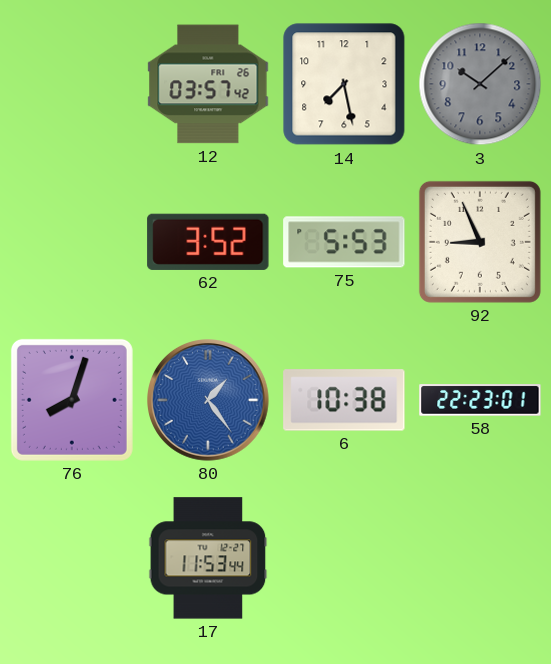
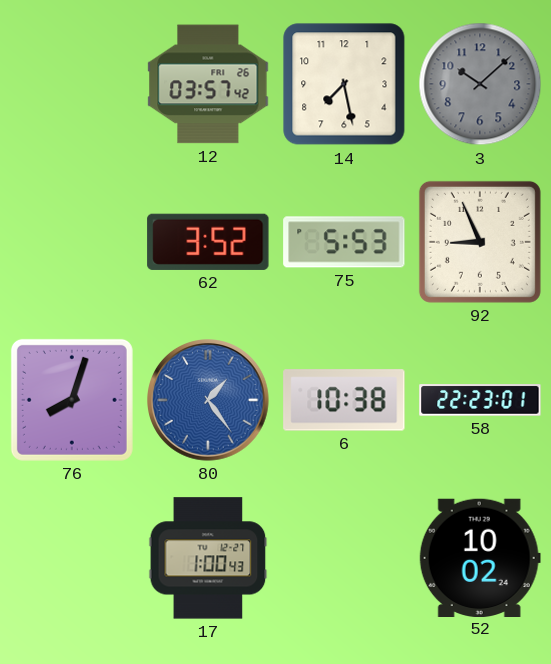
17: 11:53 -> 1:00
52: none -> 10:02
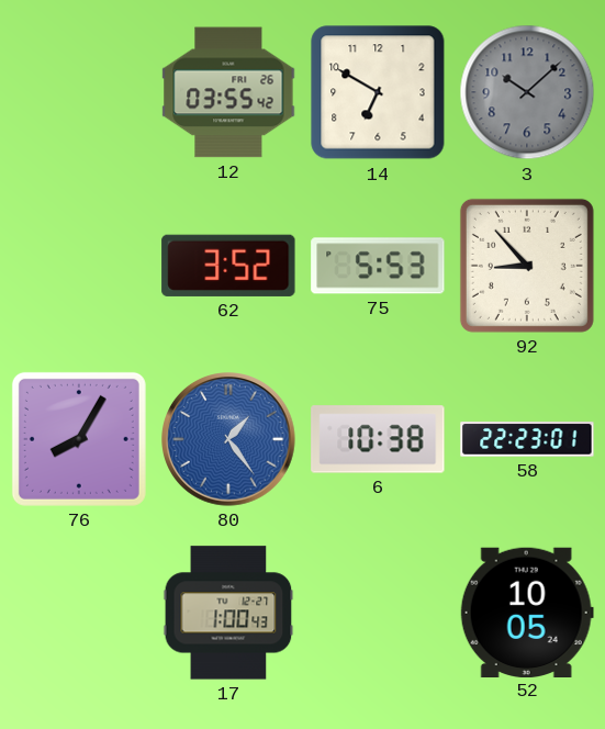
12: 03:57 -> 03:55
14: 7:28 -> 6:50
92: 8:56 -> 8:53
76: 8:03 -> 8:05
52: 10:02 -> 10:05
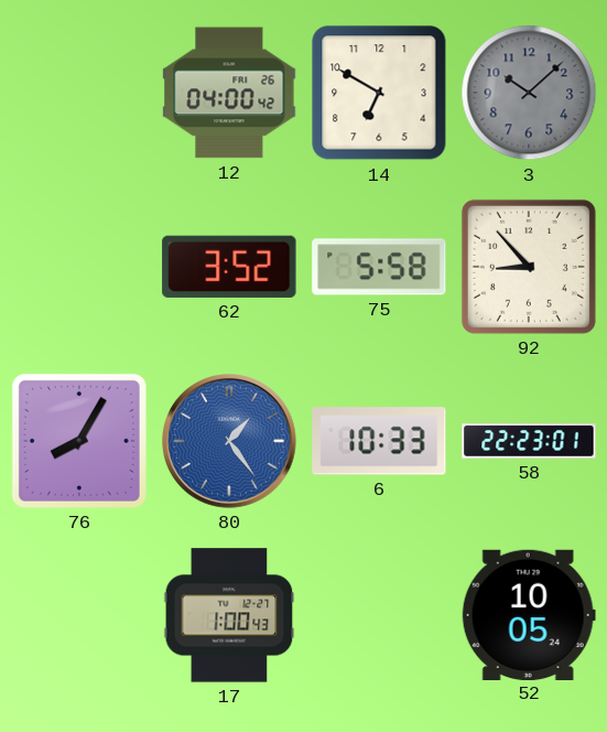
12: 03:55 -> 04:00
75: 5:53 -> 5:58
6: 10:38 -> 10:33
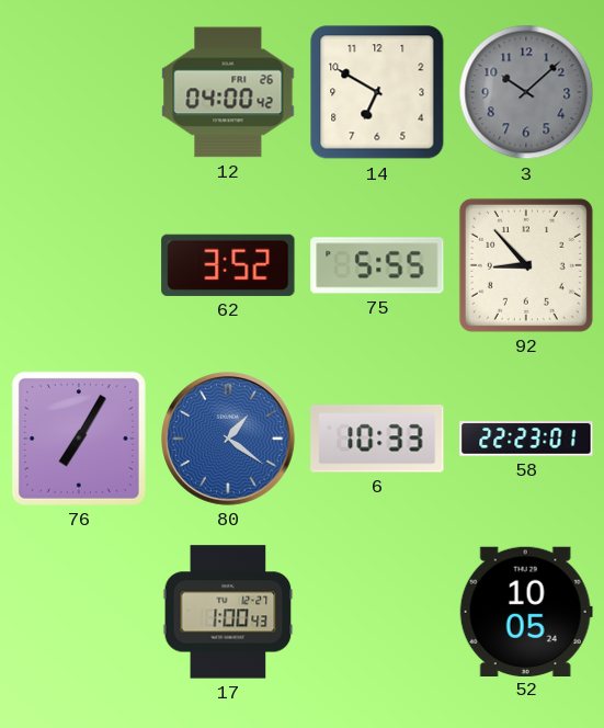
75: 5:58 -> 5:55
76: 8:05 -> 7:05
80: 1:24 -> 1:21
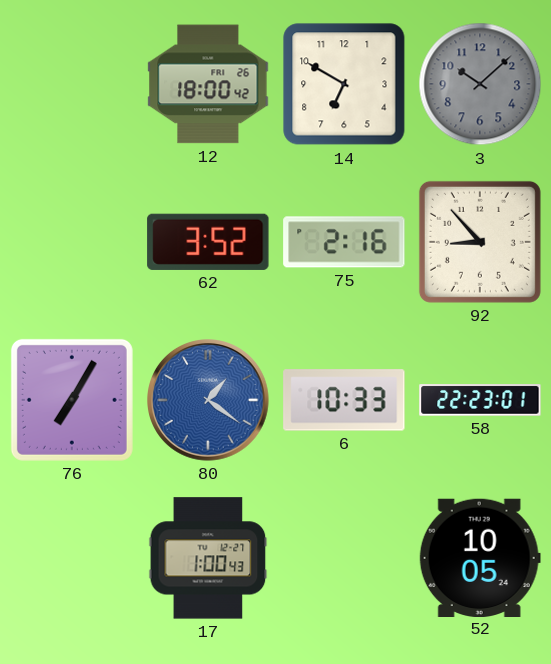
12: 04:00 -> 18:00
75: 5:55 -> 2:16
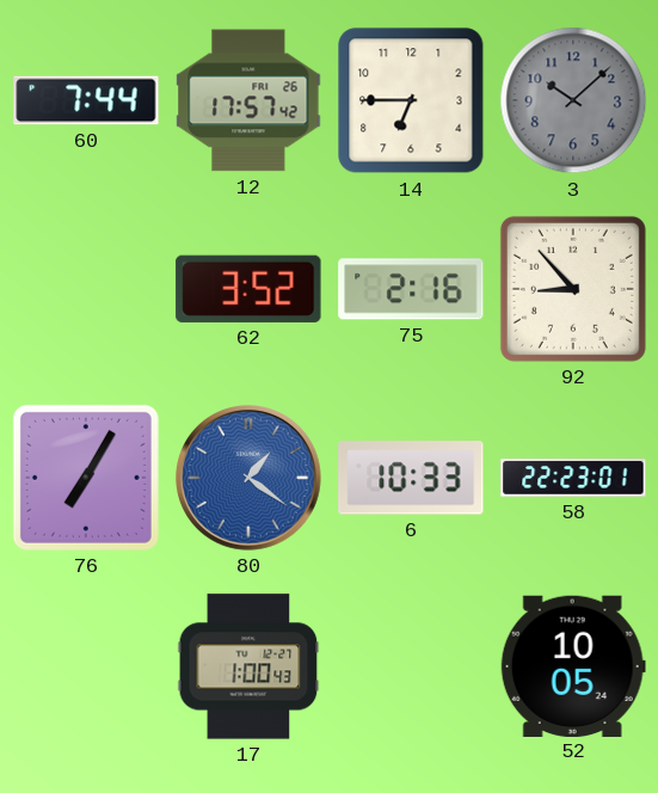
60: none -> 7:44
12: 18:00 -> 17:57
14: 6:50 -> 6:45
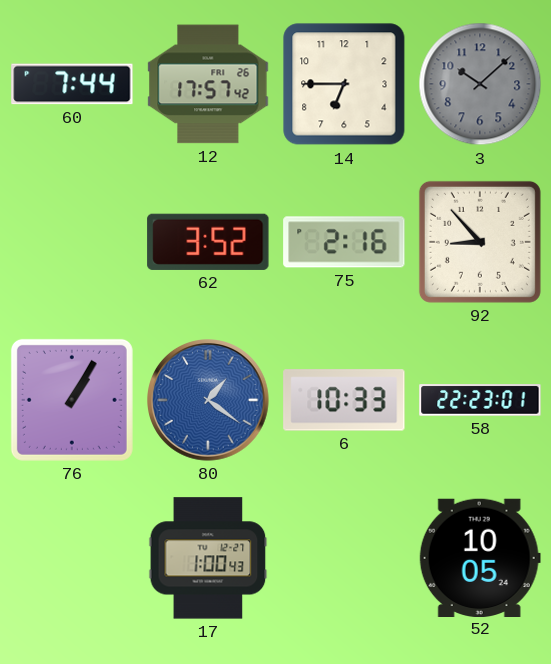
76: 7:05 -> 1:05
